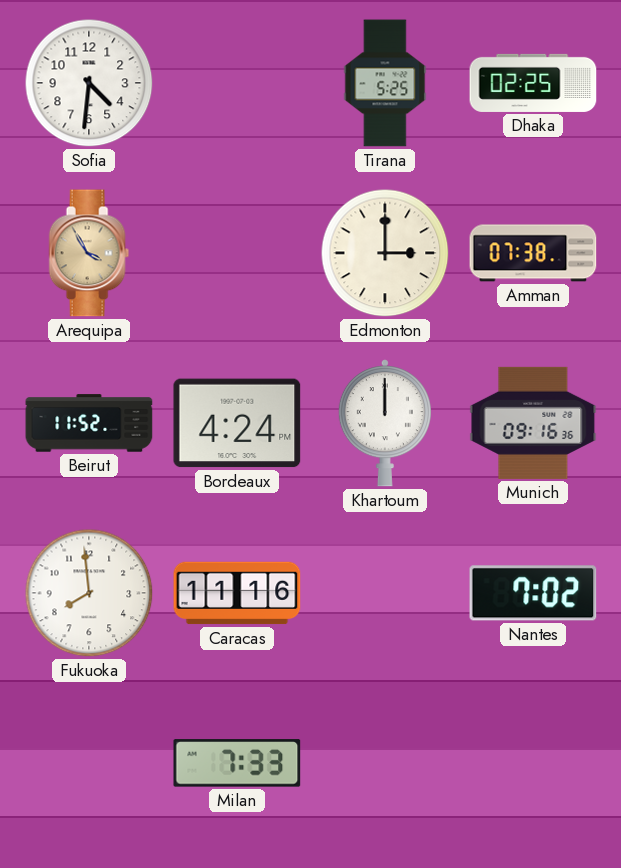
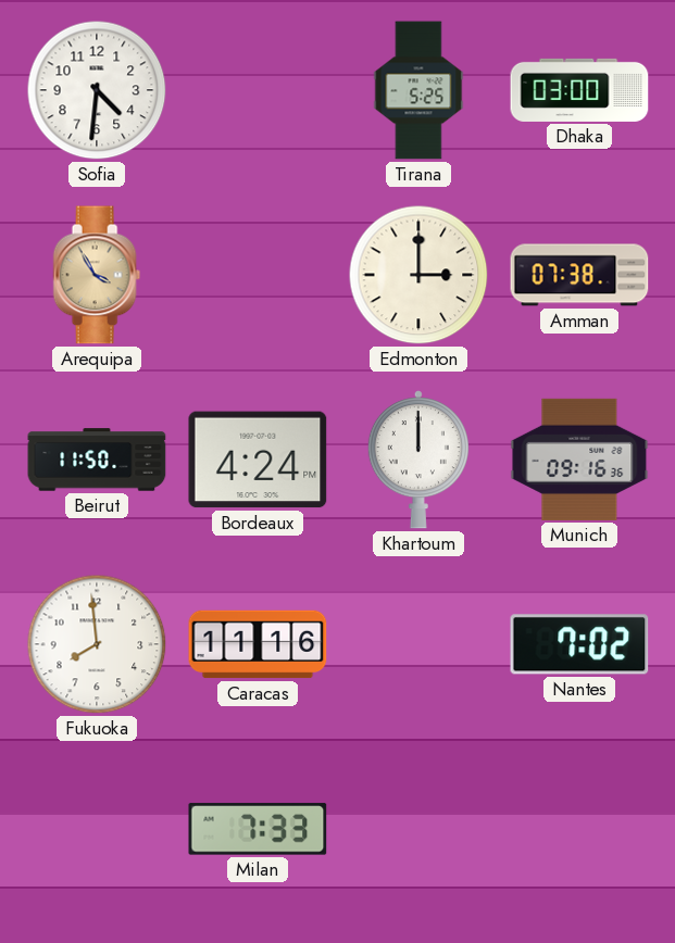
Dhaka: 02:25 -> 03:00
Beirut: 11:52 -> 11:50
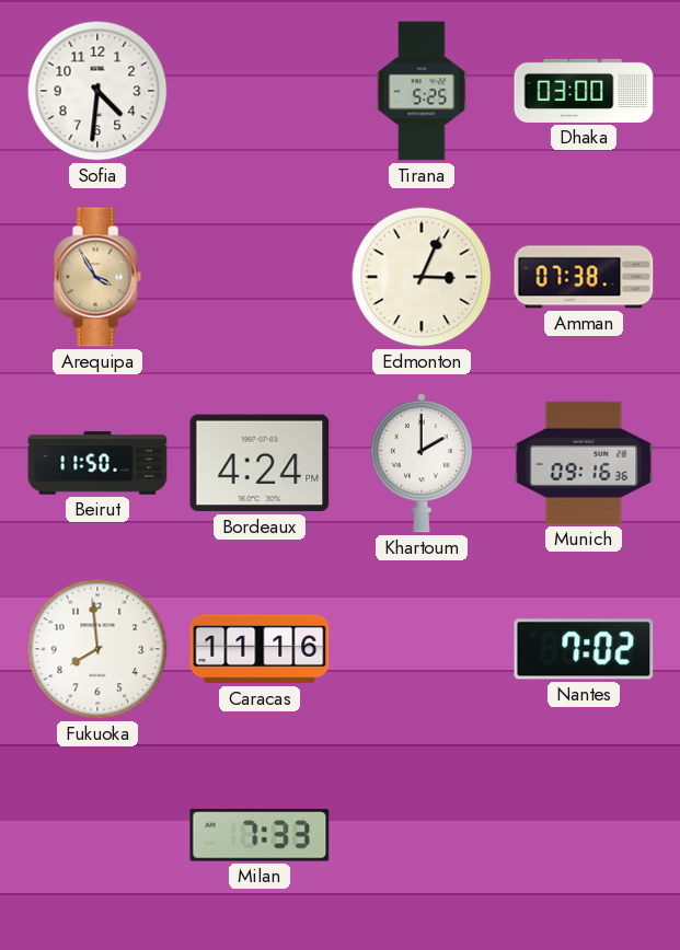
Edmonton: 3:00 -> 3:04
Khartoum: 12:00 -> 2:00
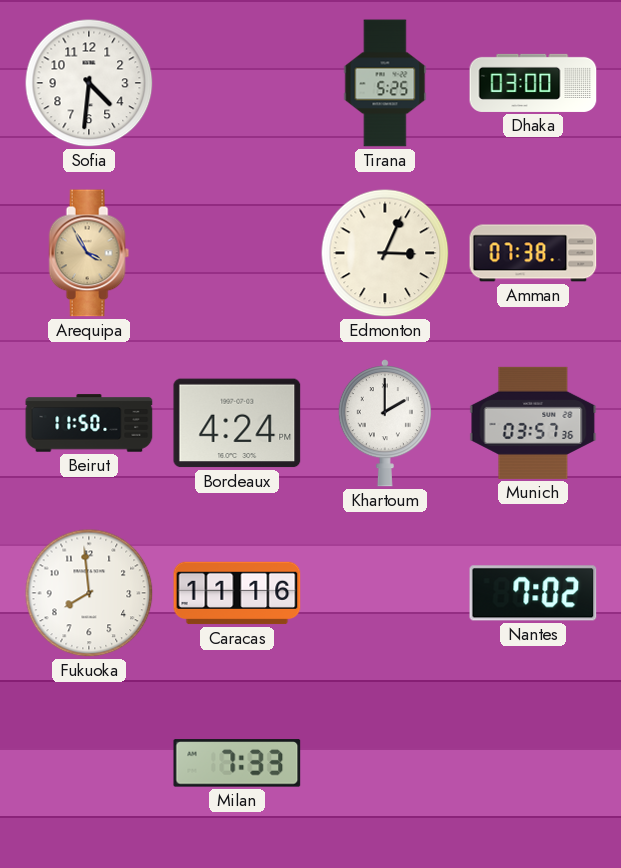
Munich: 09:16 -> 03:57
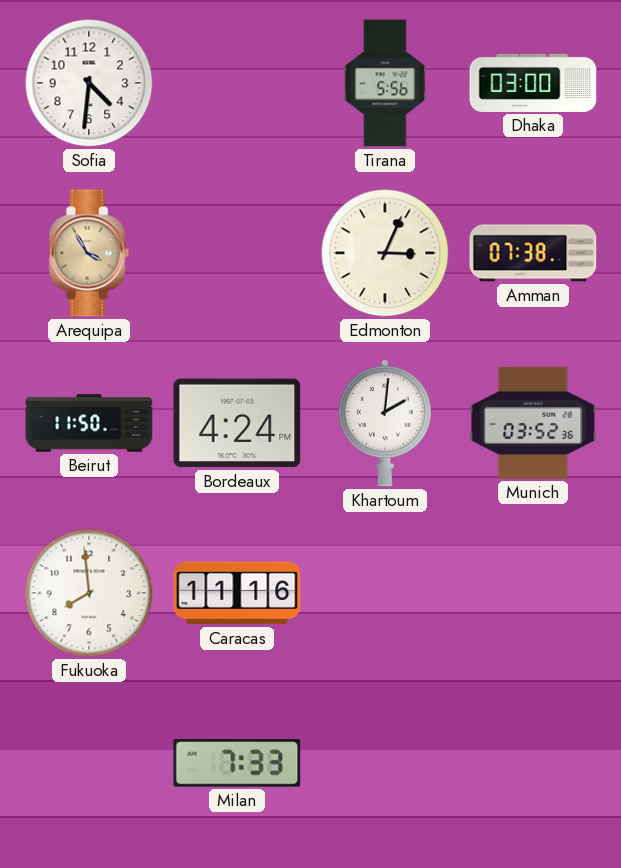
Tirana: 5:25 -> 5:56
Khartoum: 2:00 -> 2:01
Munich: 03:57 -> 03:52
Nantes: 7:02 -> none
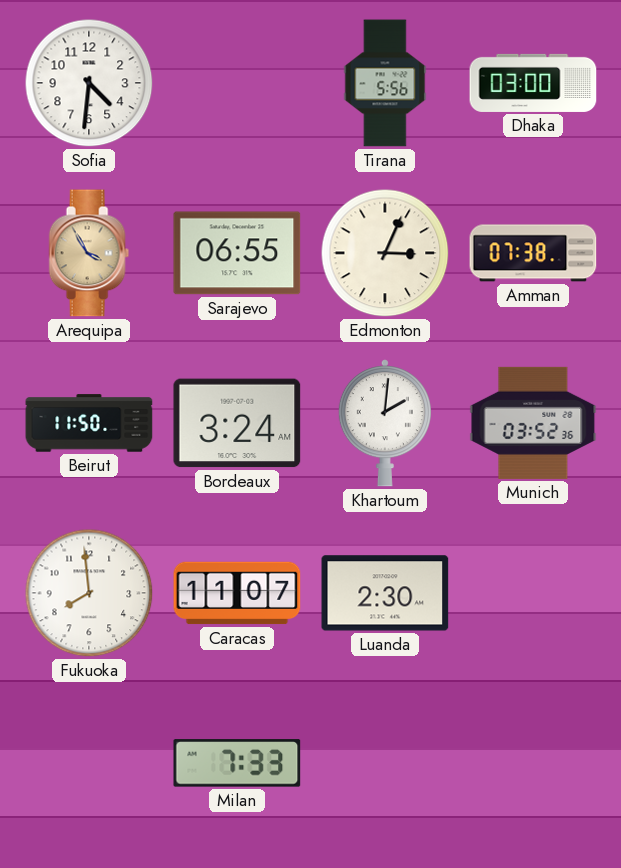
Sarajevo: none -> 06:55
Bordeaux: 4:24 -> 3:24
Caracas: 11:16 -> 11:07
Luanda: none -> 2:30
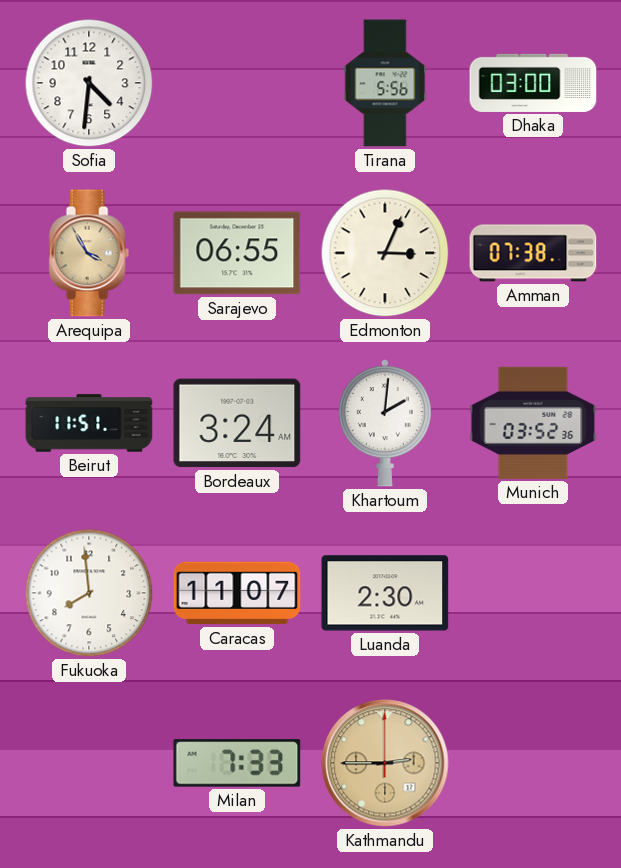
Beirut: 11:50 -> 11:51
Kathmandu: none -> 2:45
